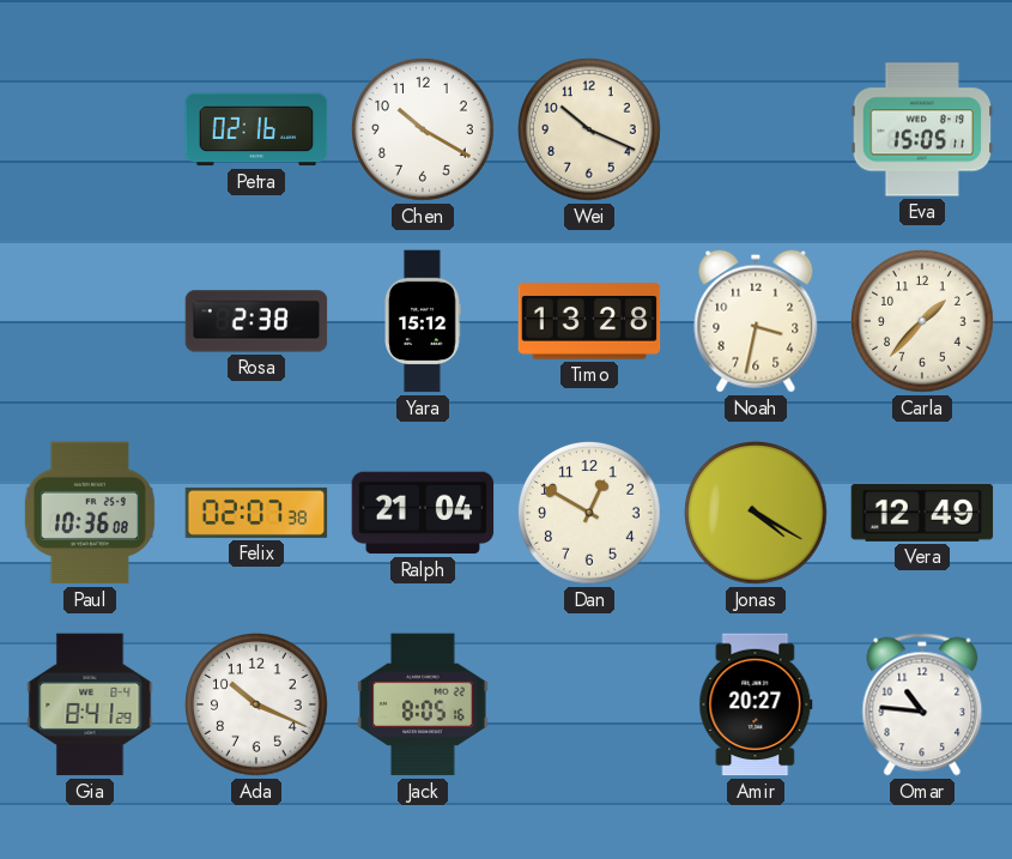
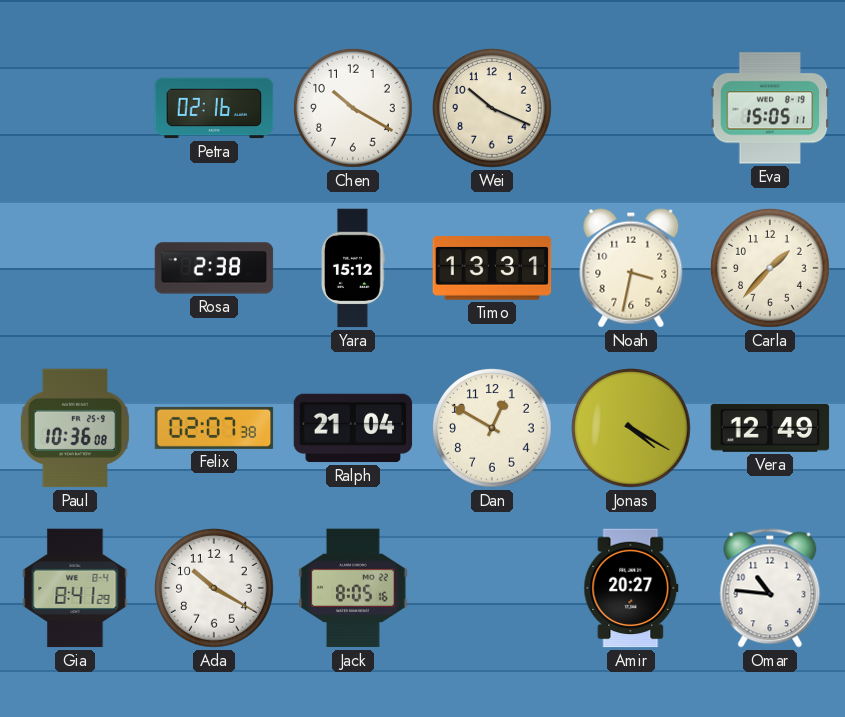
Timo: 13:28 -> 13:31
Ada: 10:19 -> 10:20
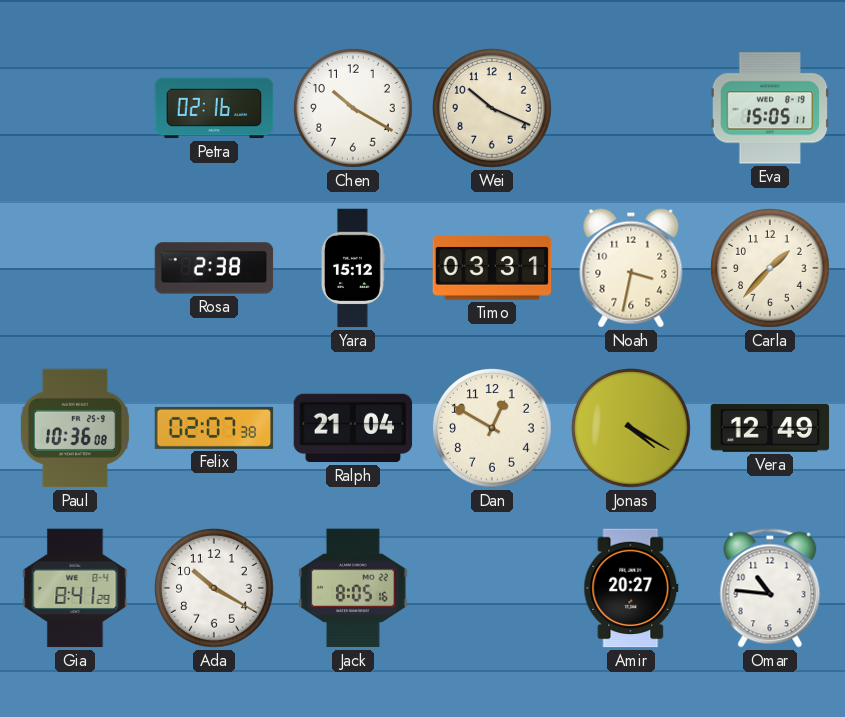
Timo: 13:31 -> 03:31
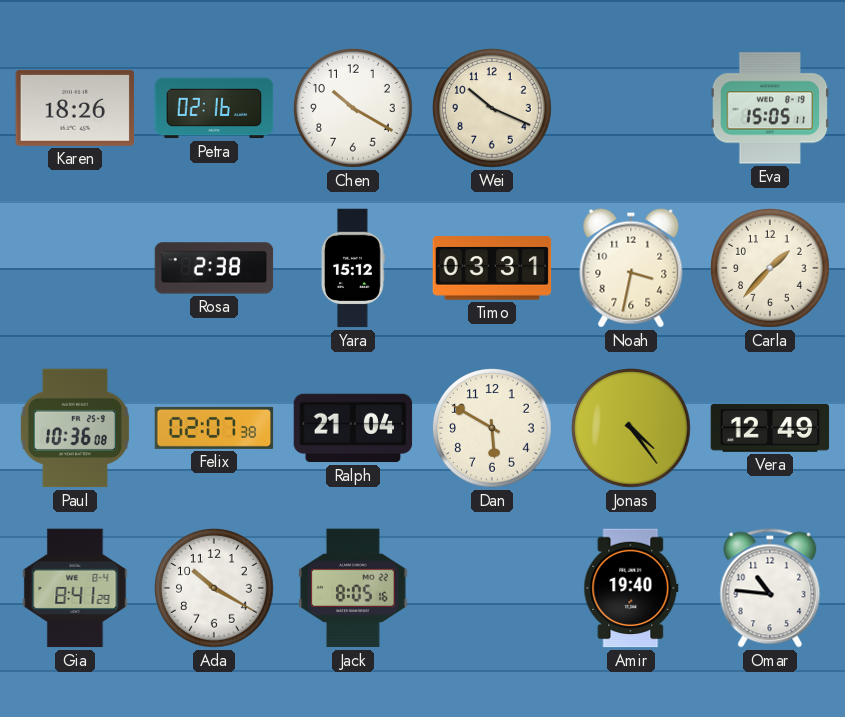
Karen: none -> 18:26
Dan: 12:50 -> 5:50
Jonas: 4:20 -> 4:24
Amir: 20:27 -> 19:40
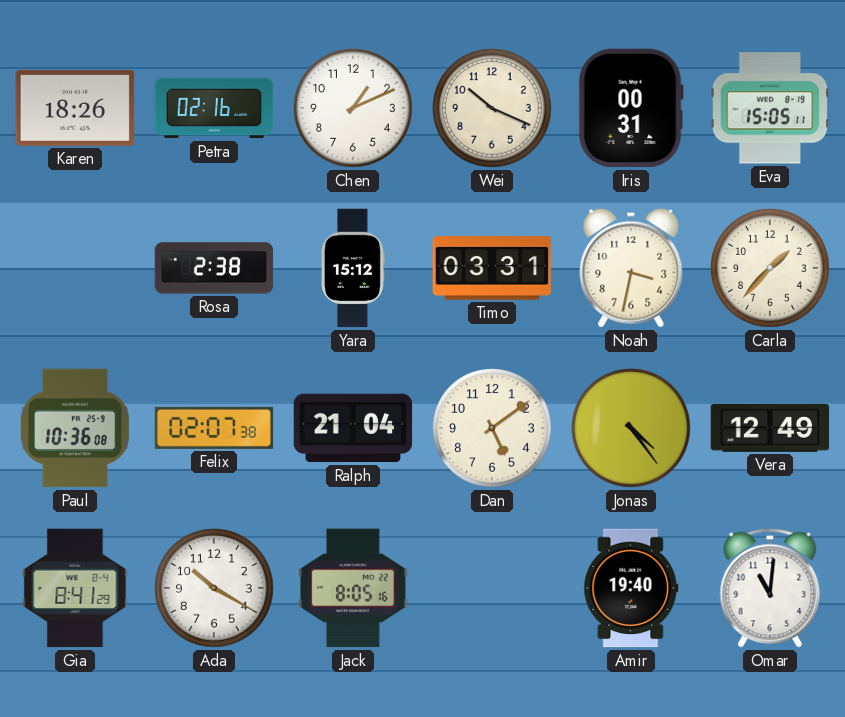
Chen: 10:20 -> 1:11
Iris: none -> 00:31
Dan: 5:50 -> 5:09
Omar: 10:46 -> 11:01
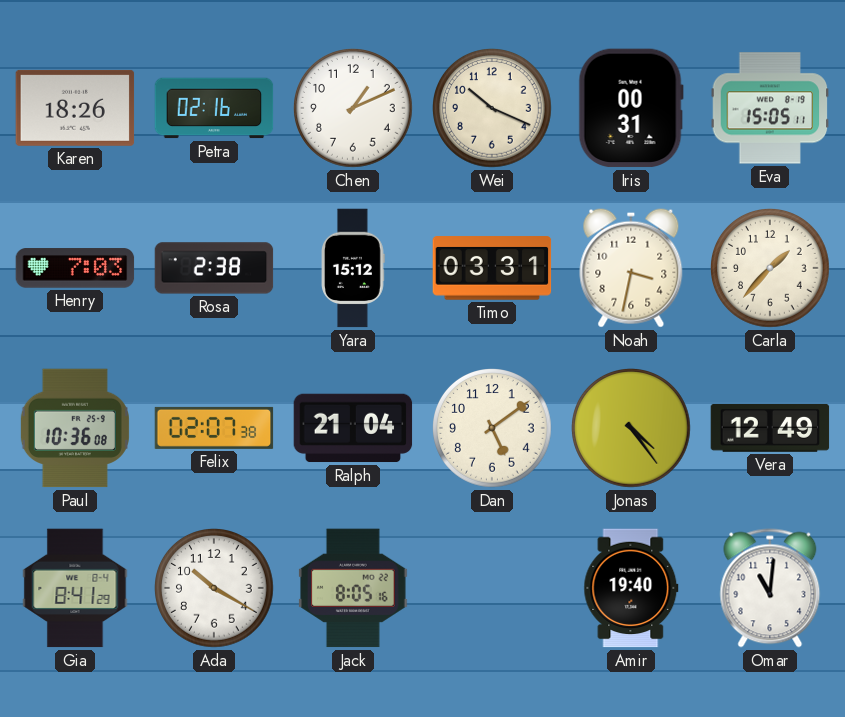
Henry: none -> 7:03
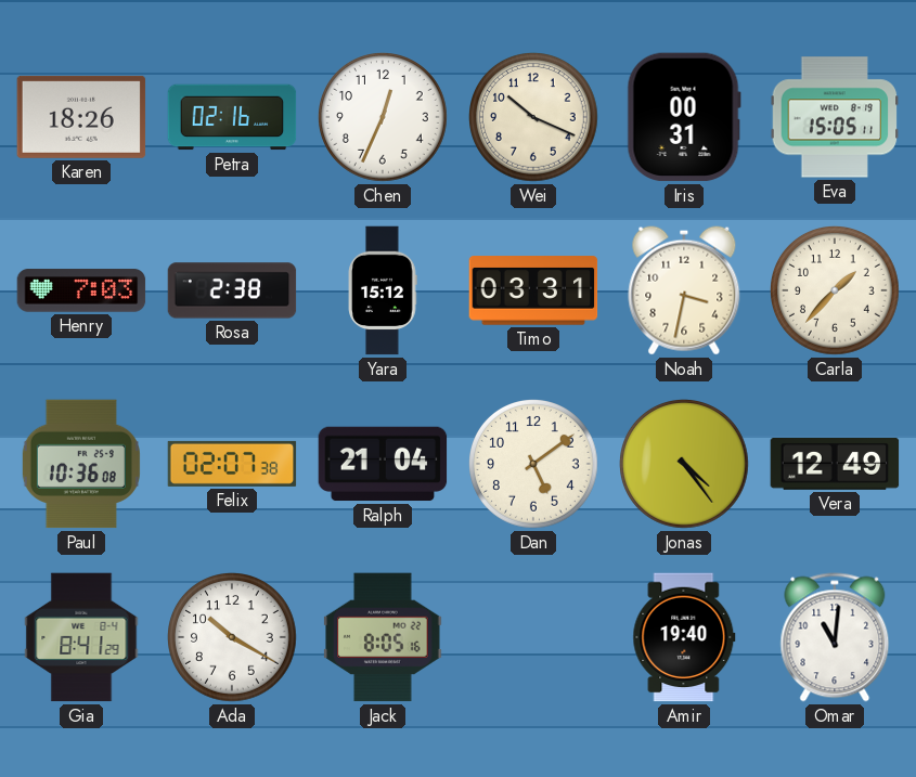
Chen: 1:11 -> 12:34
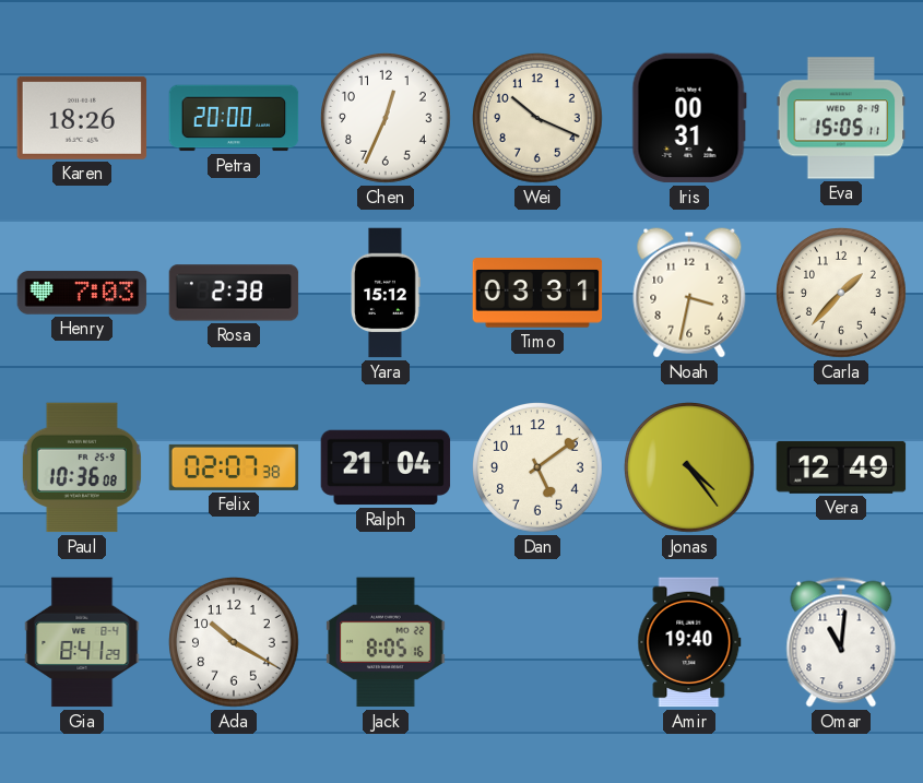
Petra: 02:16 -> 20:00
